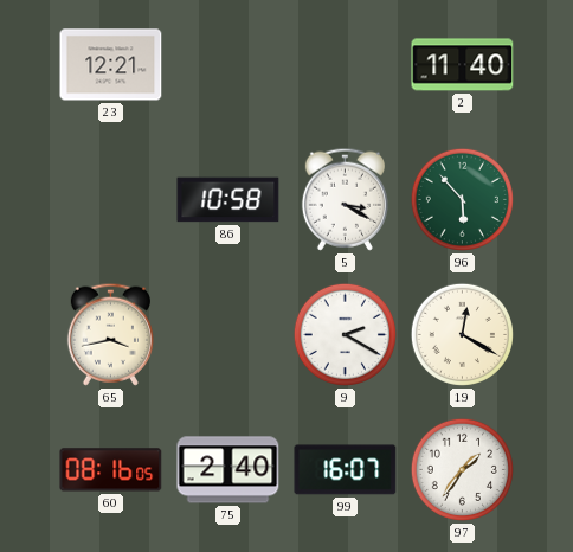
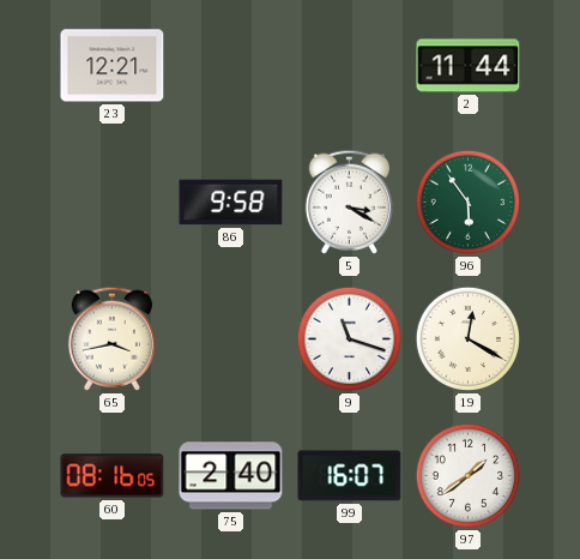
2: 11:40 -> 11:44
86: 10:58 -> 9:58
96: 5:53 -> 5:54
9: 2:20 -> 11:18
97: 1:36 -> 1:39
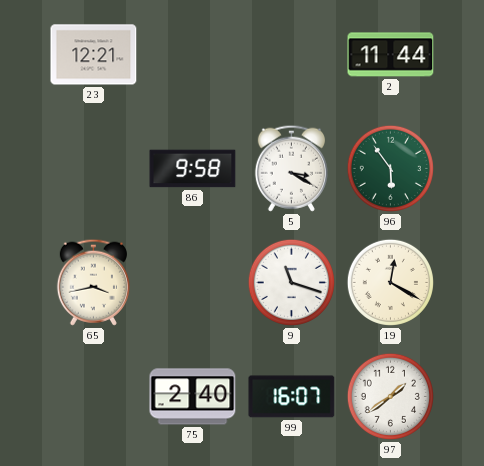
60: 08:16 -> none
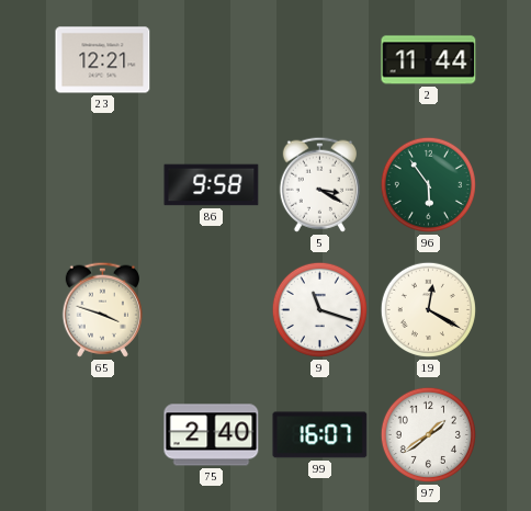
65: 3:43 -> 3:48
